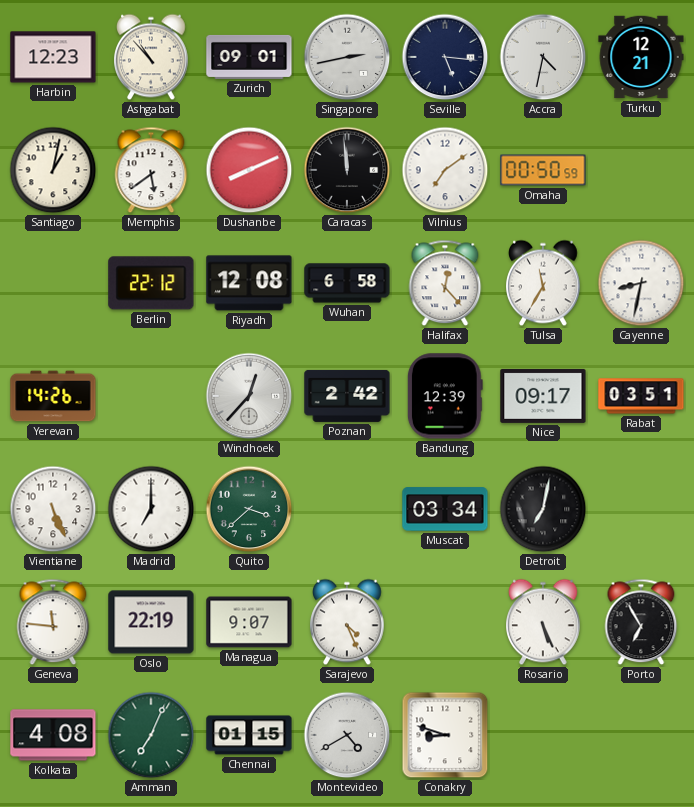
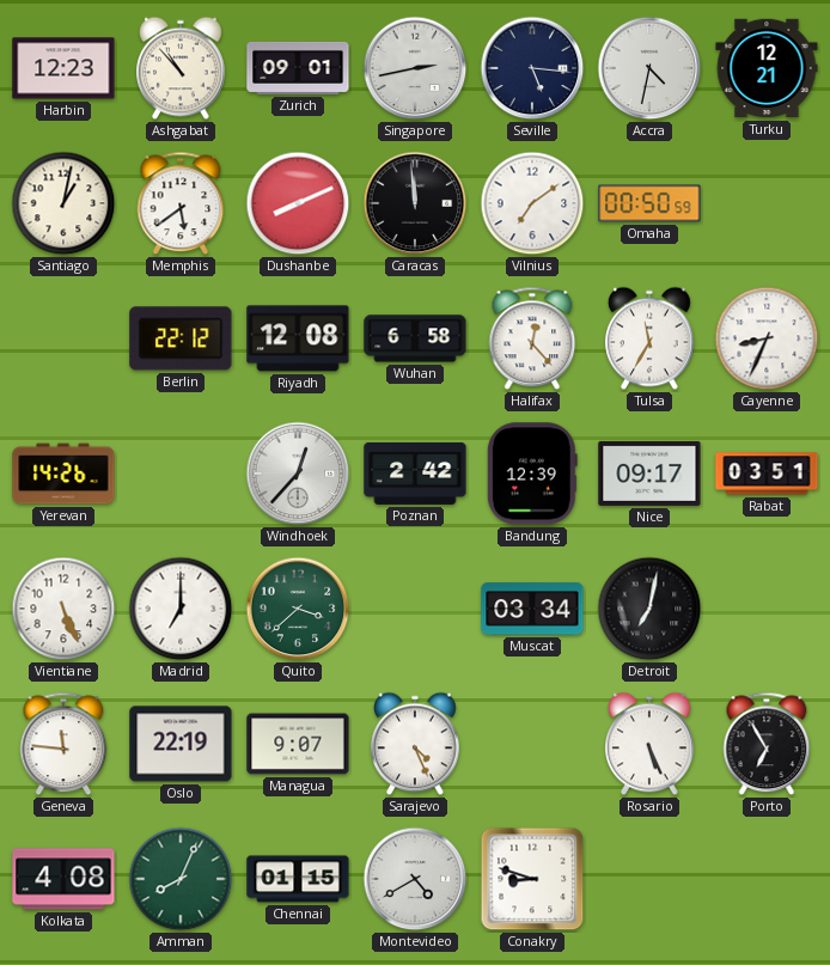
Cayenne: 8:32 -> 8:34
Amman: 7:04 -> 8:04
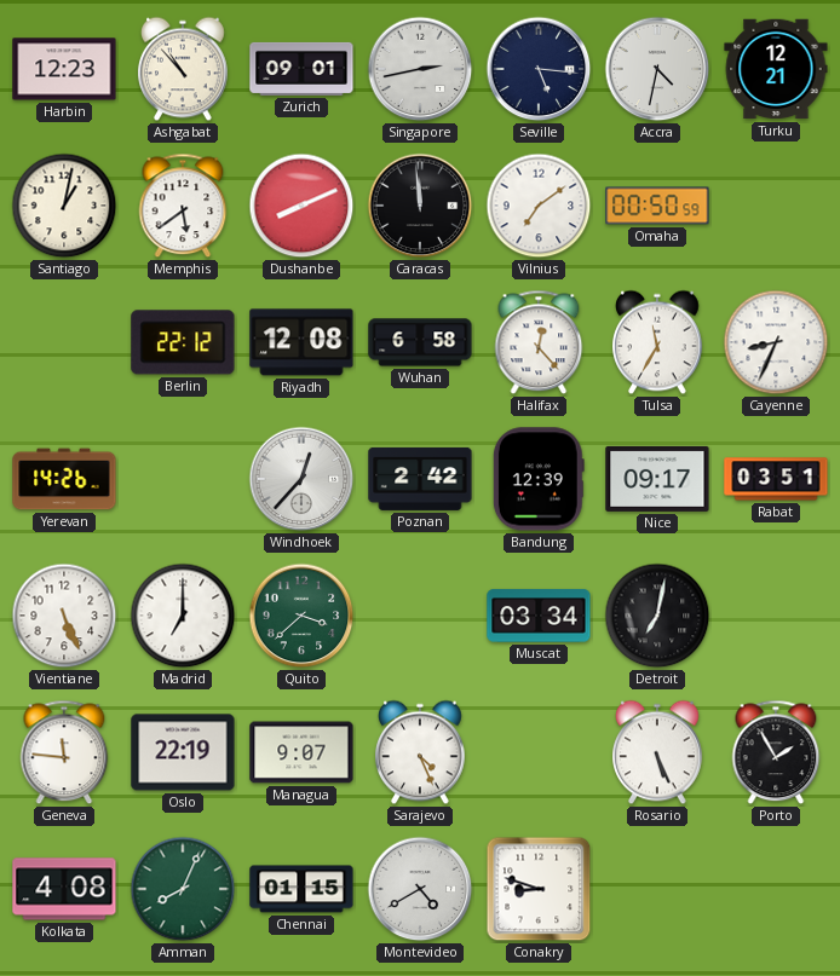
Porto: 6:55 -> 1:55
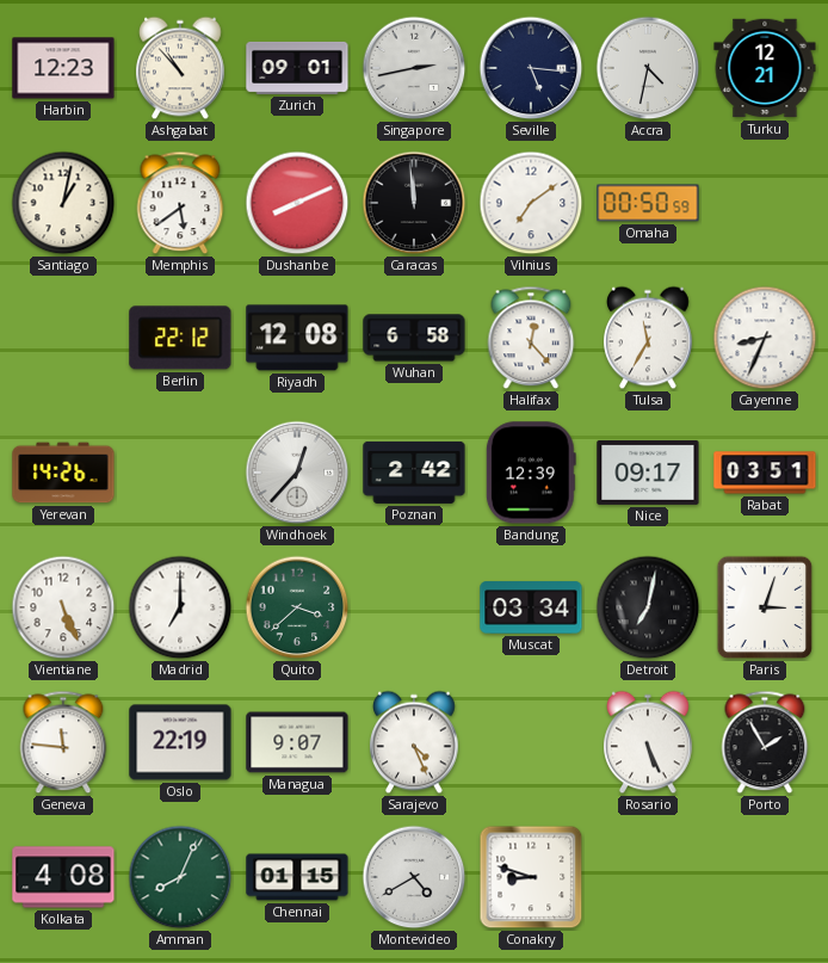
Paris: none -> 3:03
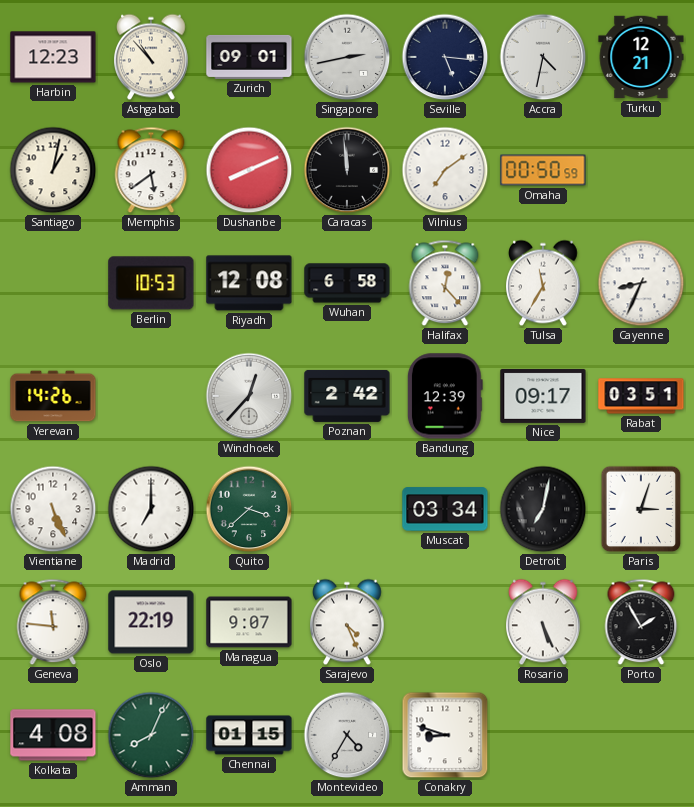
Berlin: 22:12 -> 10:53
Montevideo: 4:40 -> 4:35
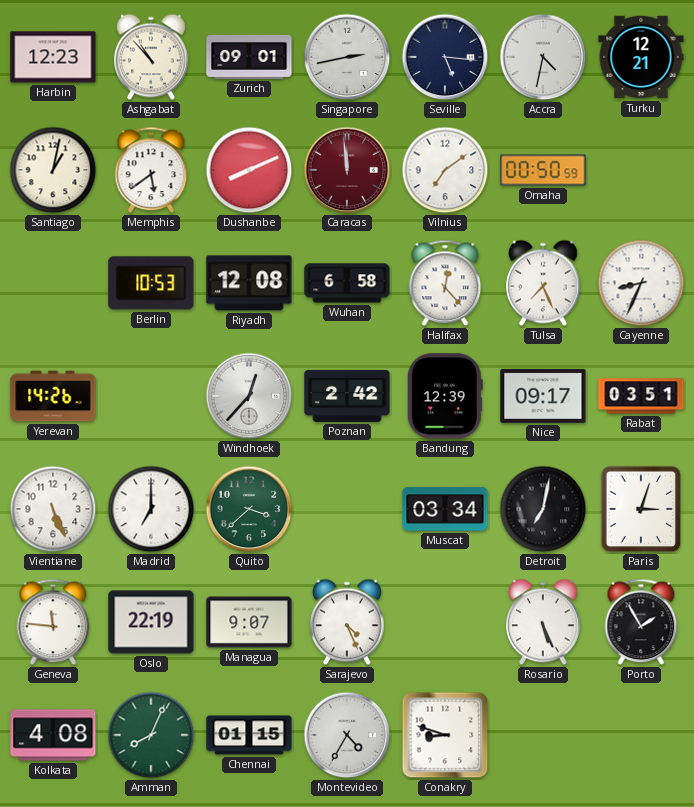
Caracas dial: black -> burgundy
Tulsa: 11:35 -> 7:26
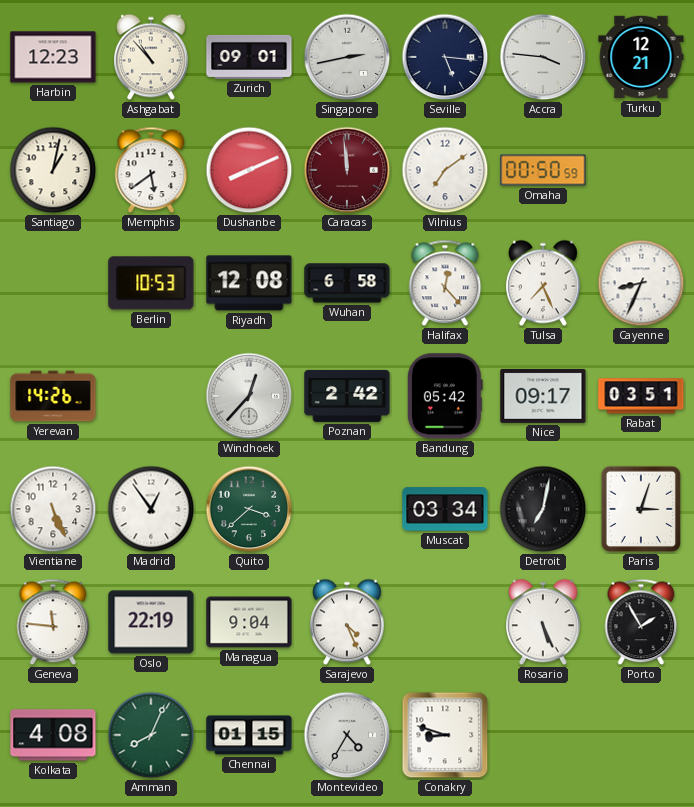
Accra: 4:32 -> 3:46
Bandung: 12:39 -> 05:42
Madrid: 7:00 -> 12:54
Managua: 9:07 -> 9:04
